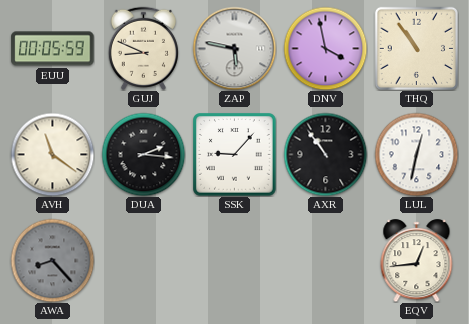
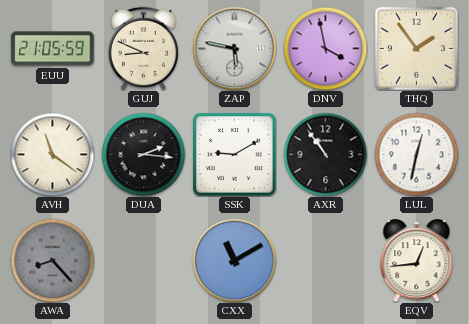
EUU: 00:05 -> 21:05
THQ: 10:54 -> 1:54
SSK: 9:07 -> 9:10
CXX: none -> 11:10
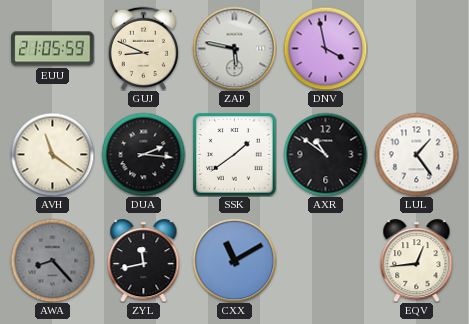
THQ: 1:54 -> none
SSK: 9:10 -> 1:39
AXR: 10:54 -> 10:51
LUL: 12:32 -> 1:24
ZYL: none -> 11:43
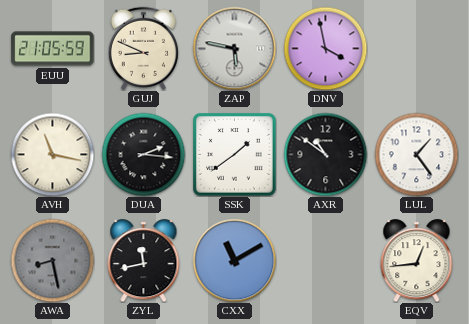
AVH: 11:21 -> 11:17
AWA: 8:23 -> 8:28
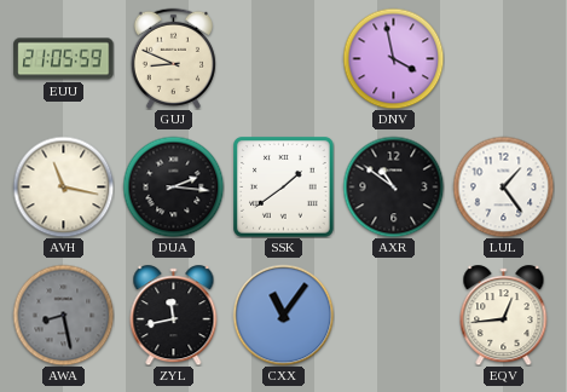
ZAP: 5:47 -> none
CXX: 11:10 -> 11:06
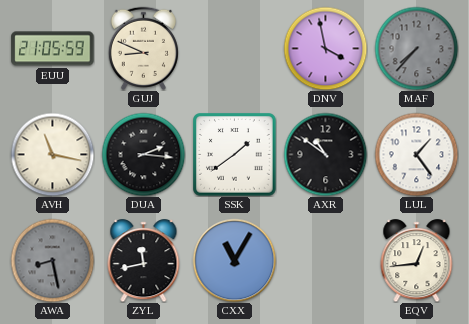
MAF: none -> 7:37
CXX: 11:06 -> 11:05
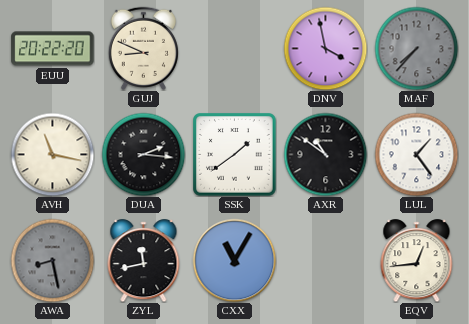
EUU: 21:05 -> 20:22
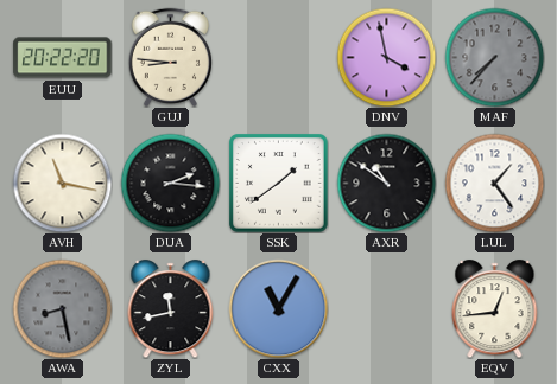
GUJ: 8:49 -> 8:46
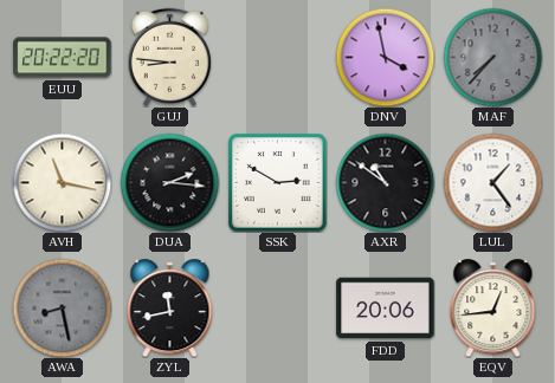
SSK: 1:39 -> 2:50
CXX: 11:05 -> none
FDD: none -> 20:06
